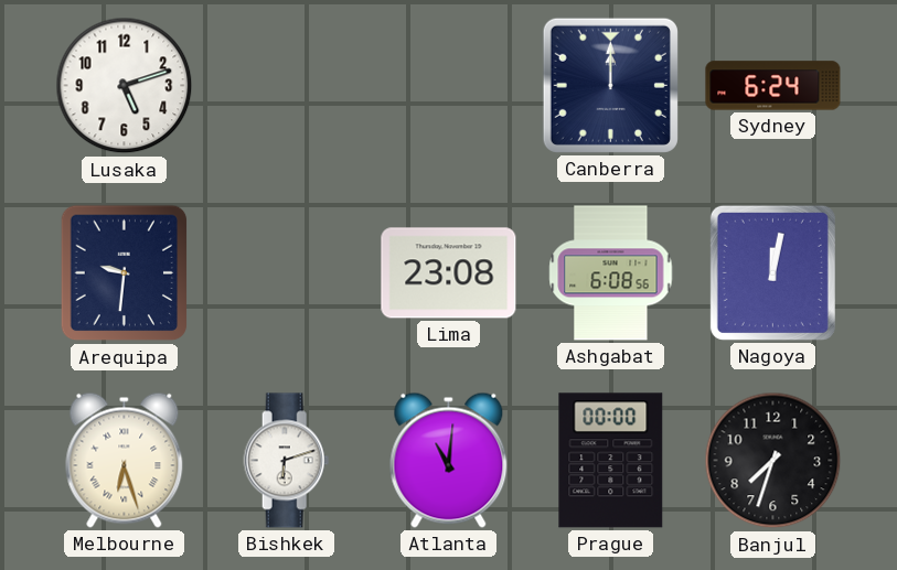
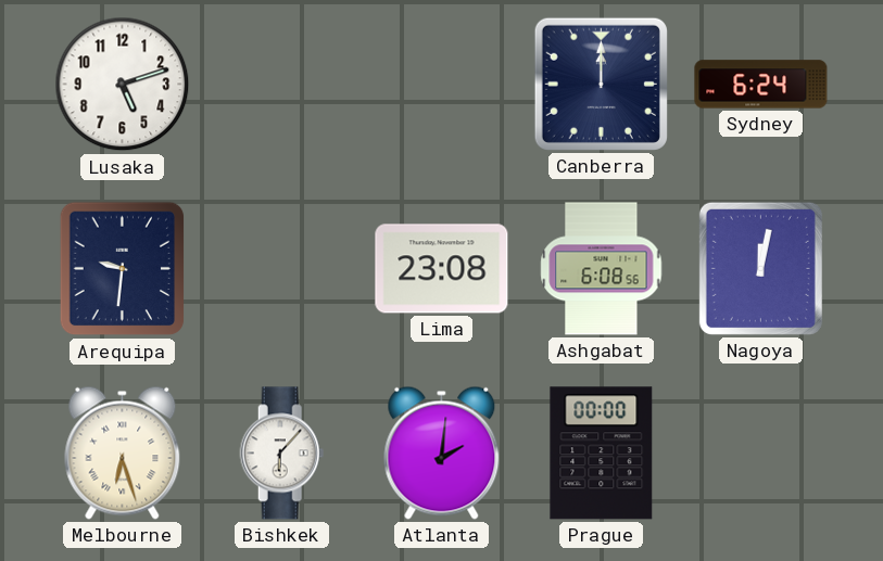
Bishkek: 6:12 -> 6:07
Atlanta: 11:01 -> 2:01
Banjul: 7:33 -> none
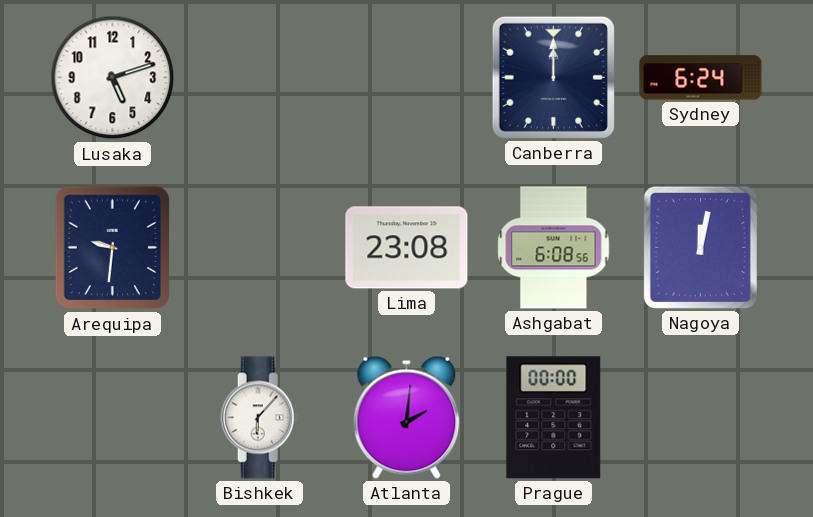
Melbourne: 6:27 -> none
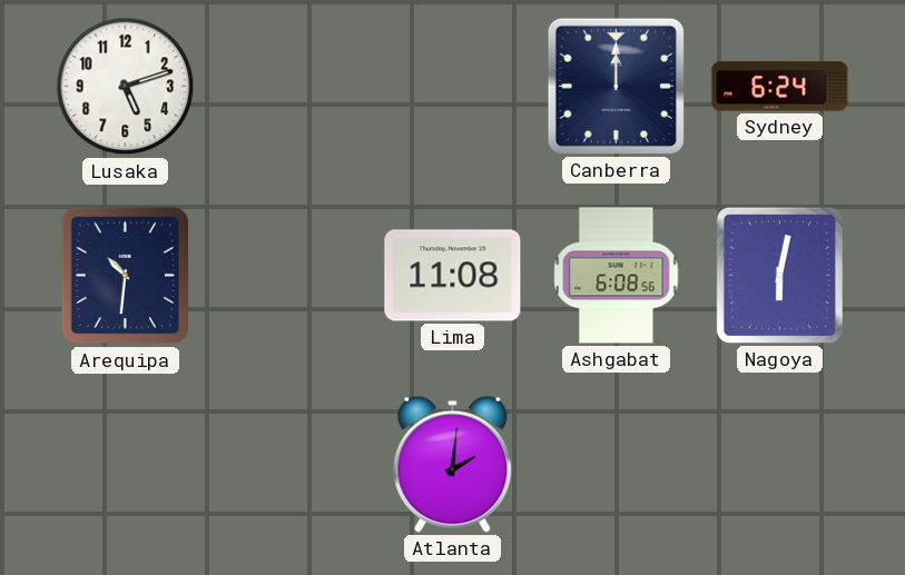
Arequipa: 9:31 -> 10:31
Lima: 23:08 -> 11:08
Nagoya: 12:02 -> 6:02
Bishkek: 6:07 -> none
Prague: 00:00 -> none
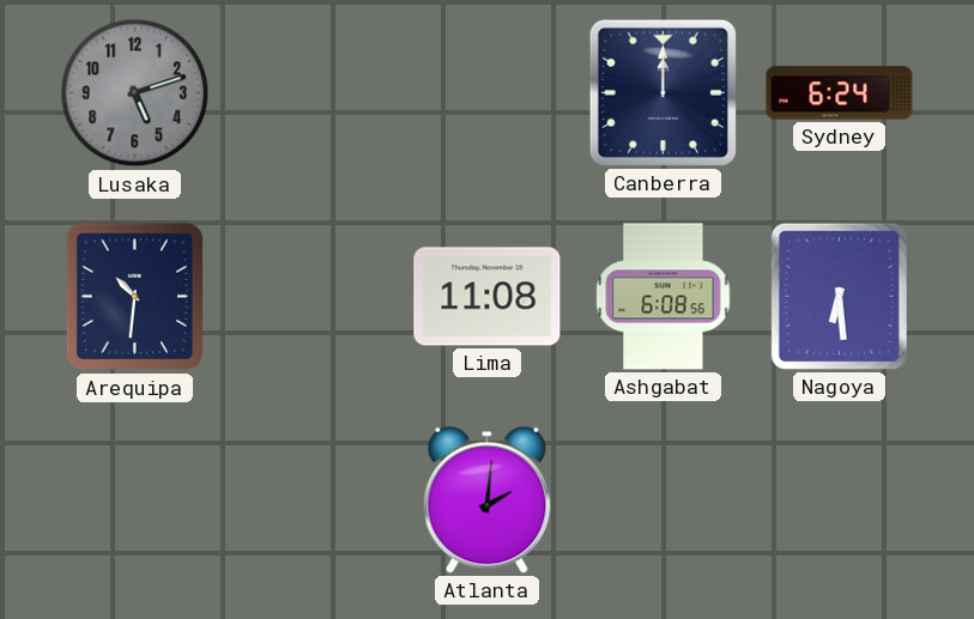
Lusaka dial: white -> grey
Nagoya: 6:02 -> 6:29
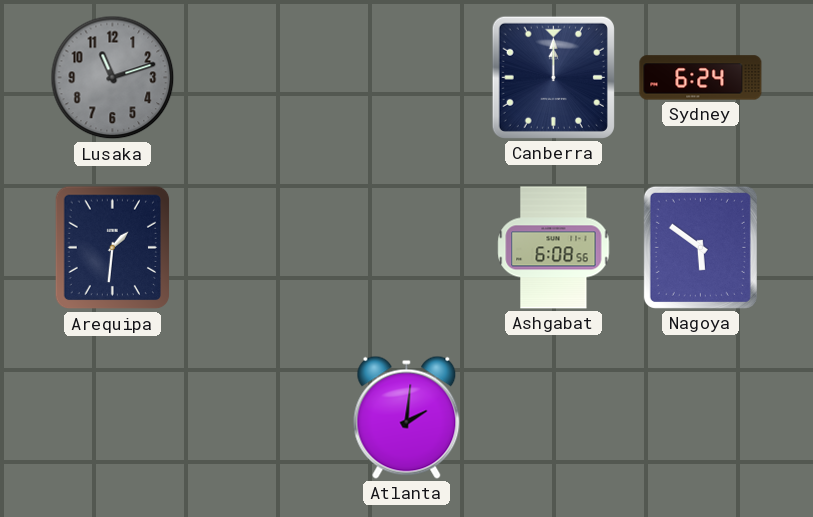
Lusaka: 5:12 -> 11:12
Arequipa: 10:31 -> 1:31
Lima: 11:08 -> none
Nagoya: 6:29 -> 5:51
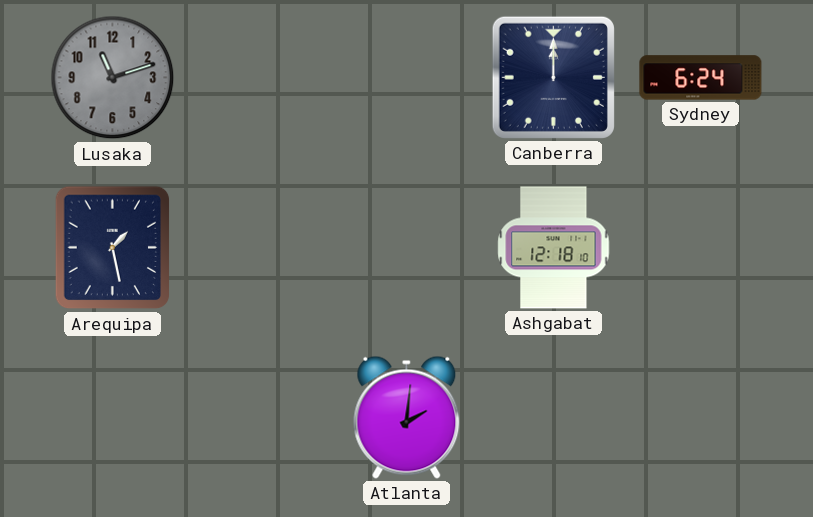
Arequipa: 1:31 -> 1:28
Ashgabat: 6:08 -> 12:18
Nagoya: 5:51 -> none
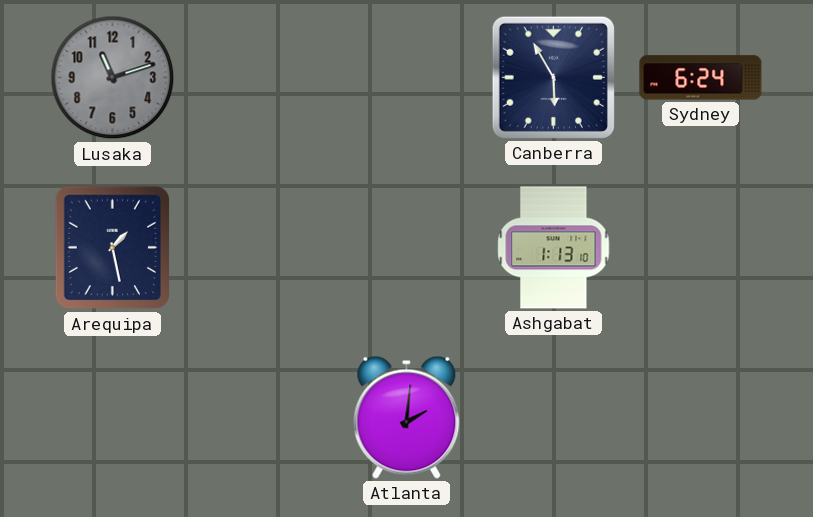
Canberra: 12:00 -> 5:55
Ashgabat: 12:18 -> 1:13
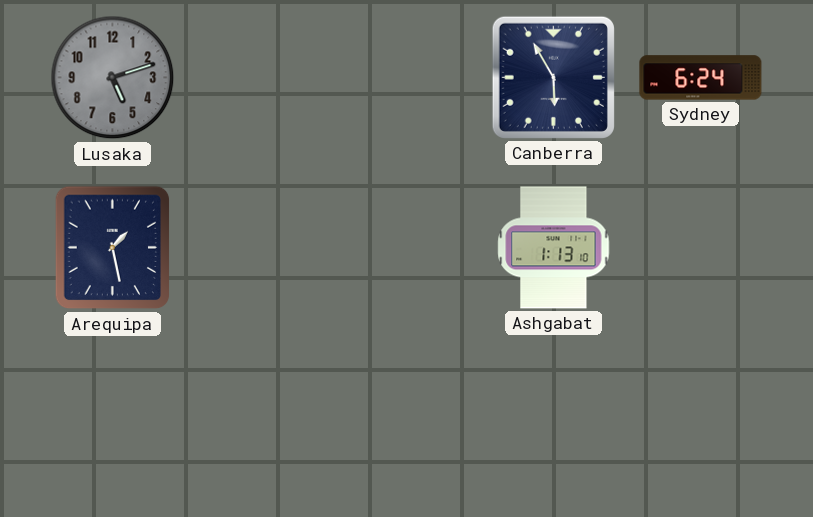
Lusaka: 11:12 -> 5:12
Atlanta: 2:01 -> none
